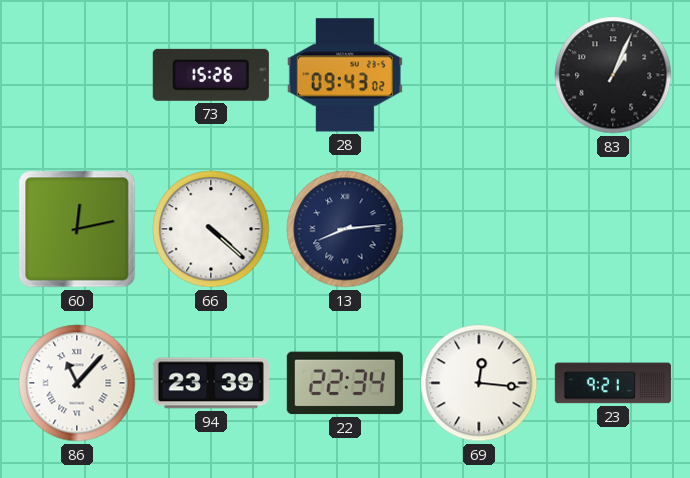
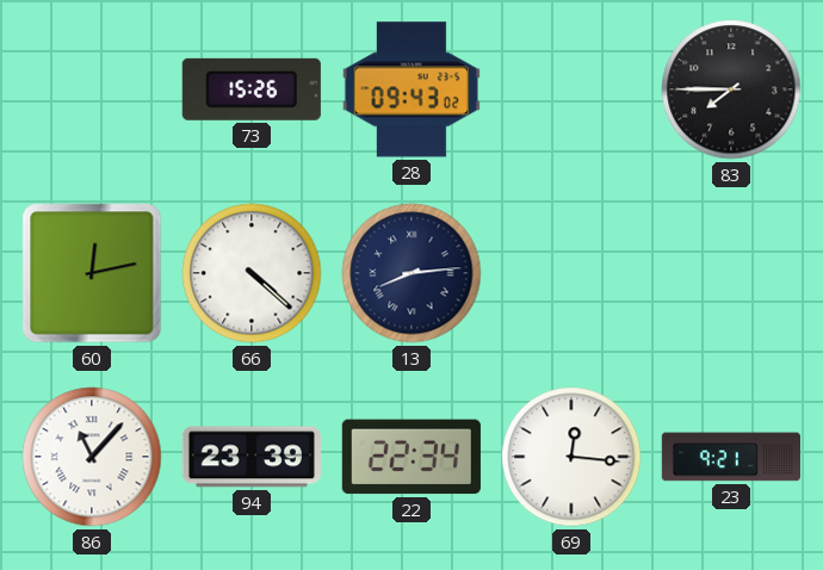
83: 1:04 -> 7:45
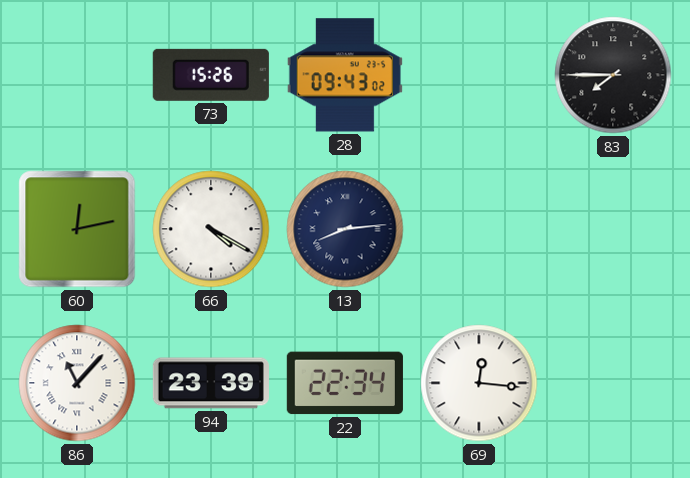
66: 4:22 -> 4:20
23: 9:21 -> none
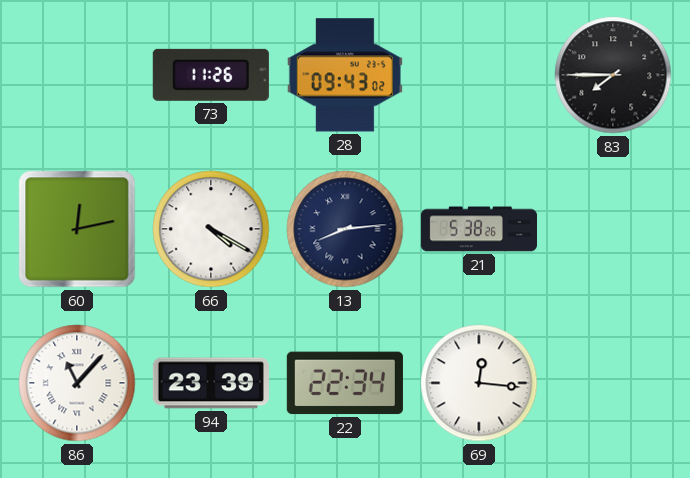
73: 15:26 -> 11:26
21: none -> 5:38
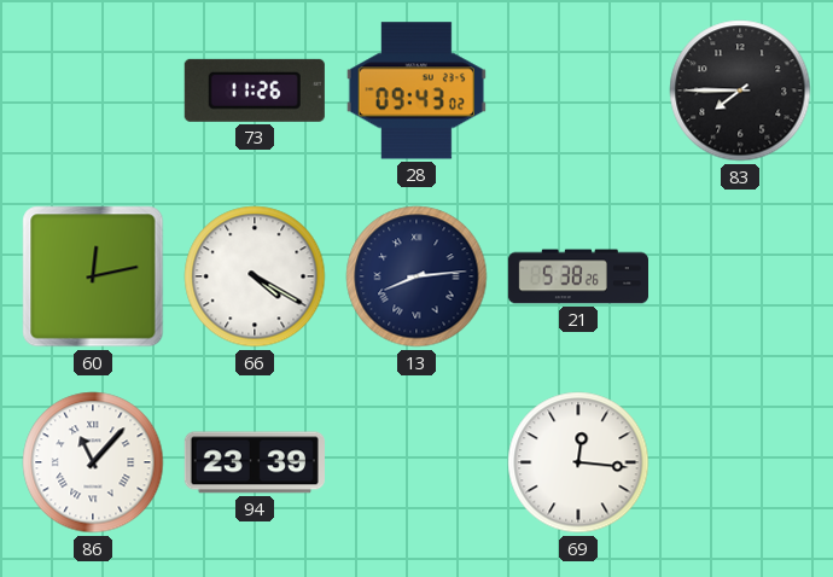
22: 22:34 -> none
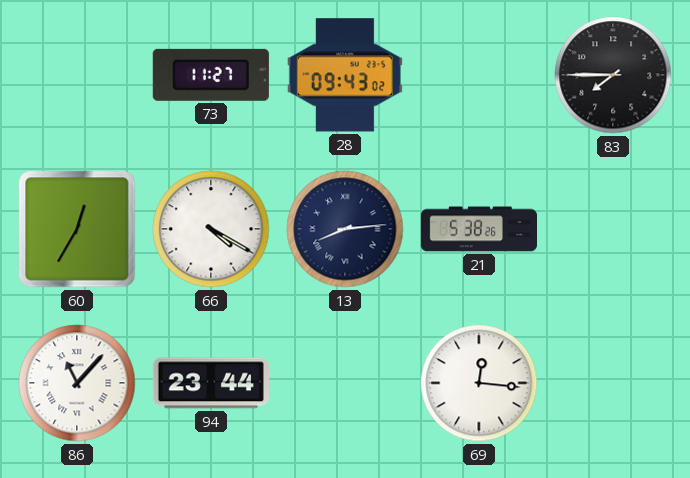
73: 11:26 -> 11:27
60: 12:13 -> 12:35
94: 23:39 -> 23:44
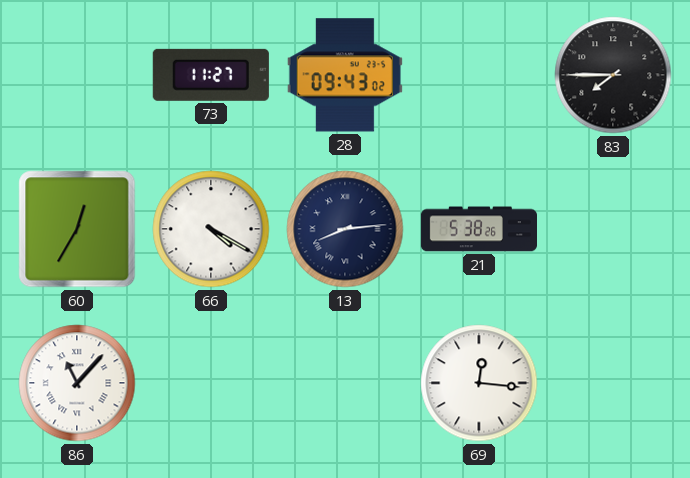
94: 23:44 -> none
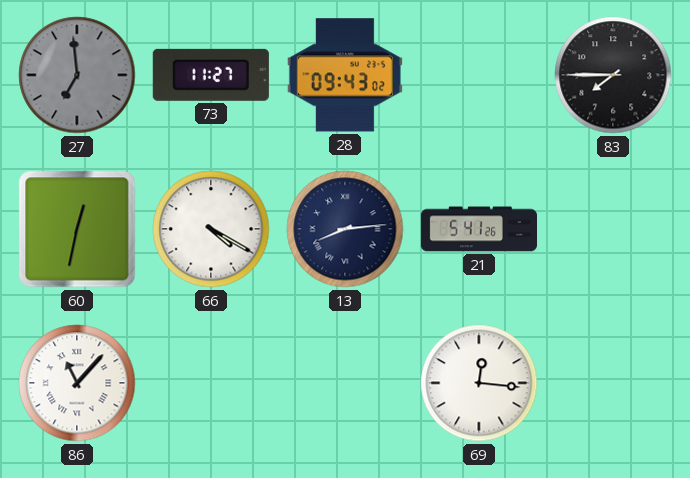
27: none -> 6:59
60: 12:35 -> 12:32
21: 5:38 -> 5:41
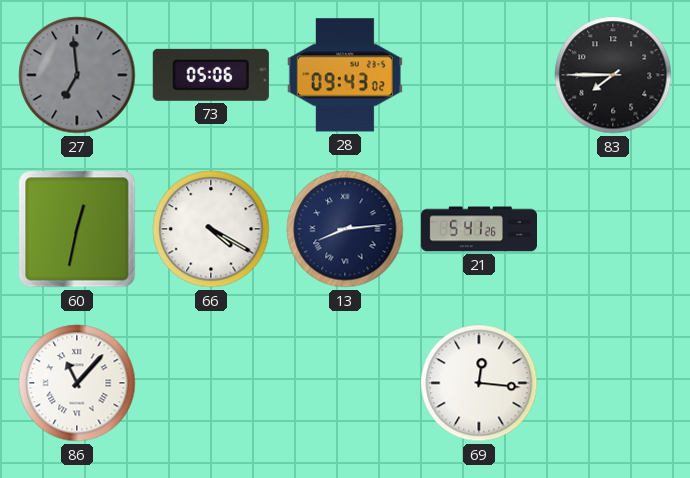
73: 11:27 -> 05:06
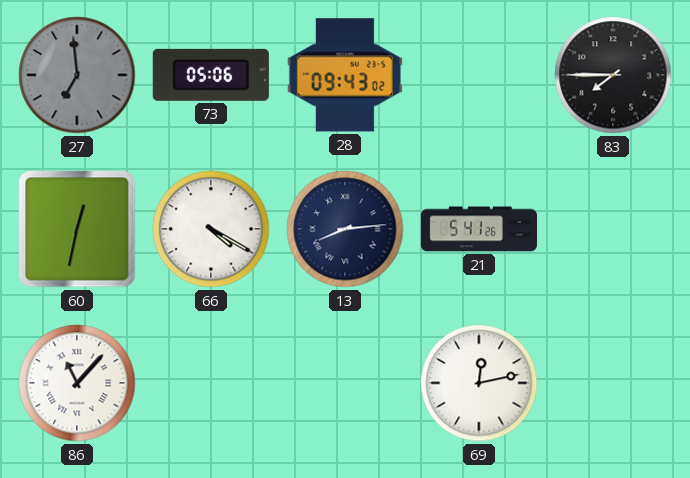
69: 12:16 -> 12:13
